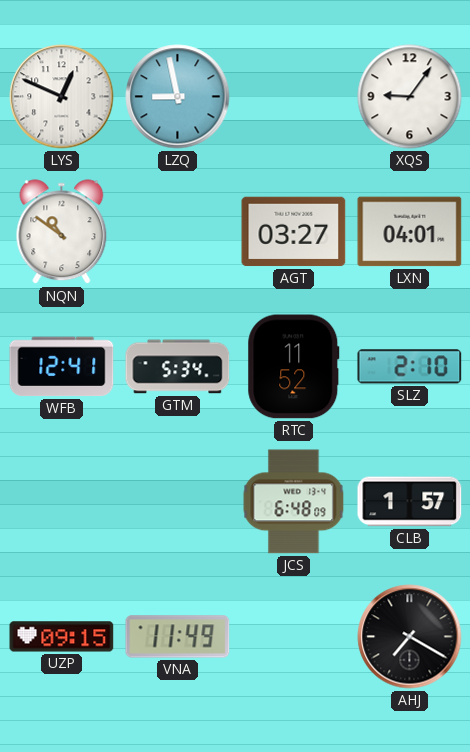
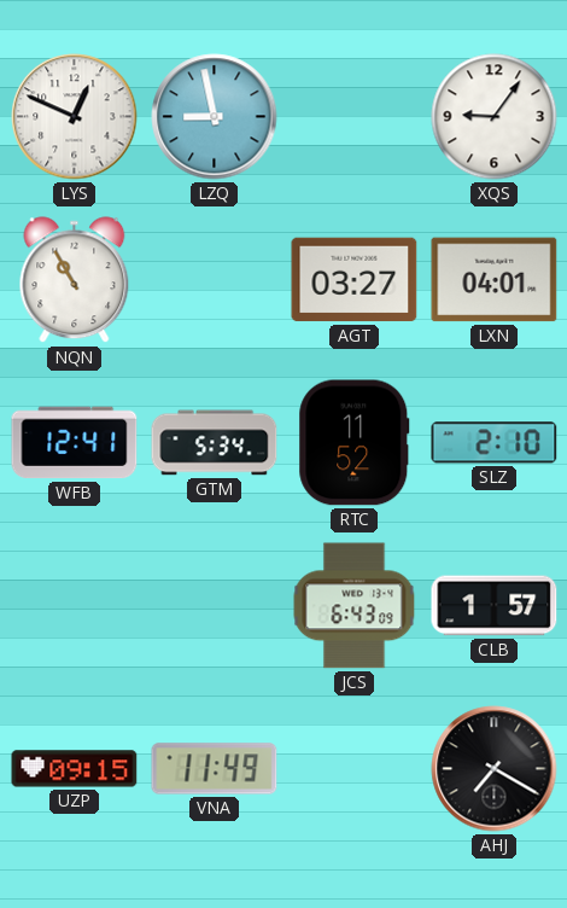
NQN: 10:51 -> 10:55
JCS: 6:48 -> 6:43
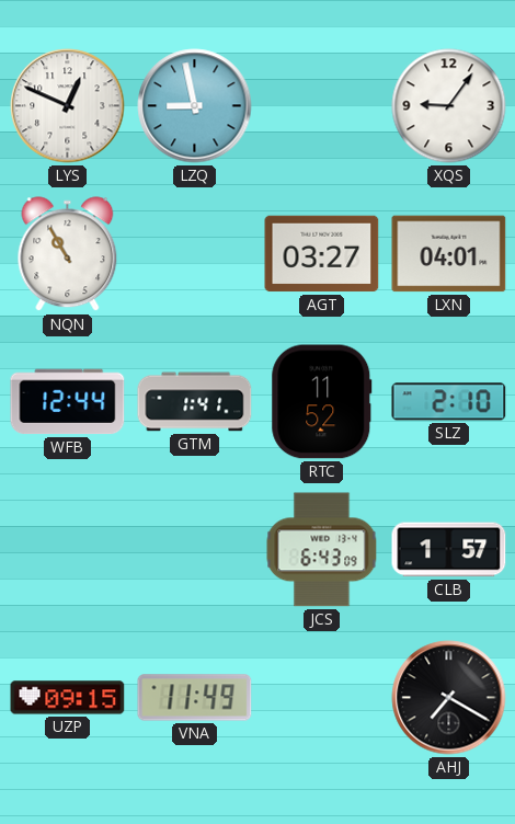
WFB: 12:41 -> 12:44
GTM: 5:34 -> 1:41
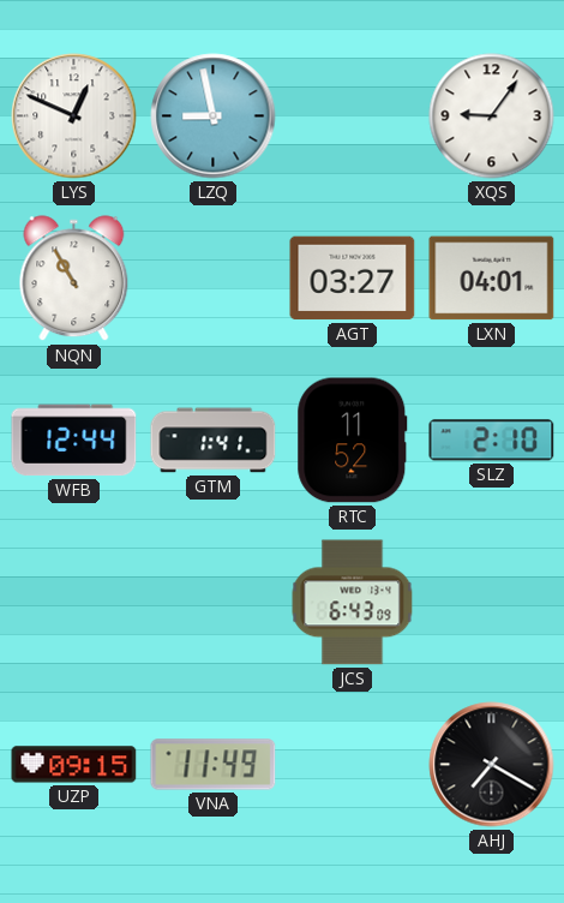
CLB: 1:57 -> none
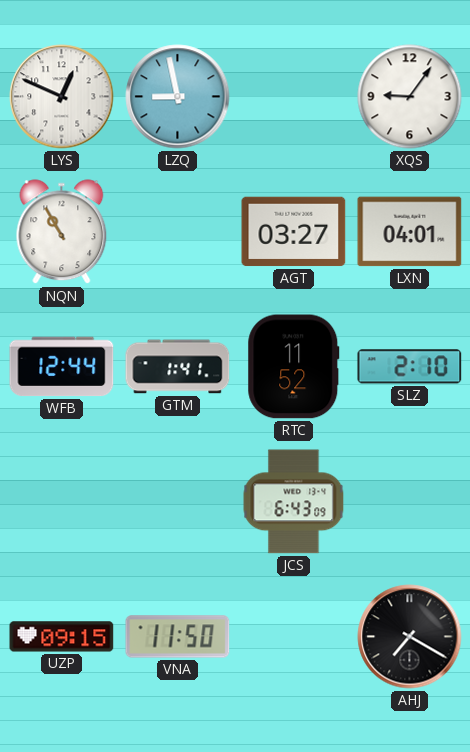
VNA: 11:49 -> 11:50
